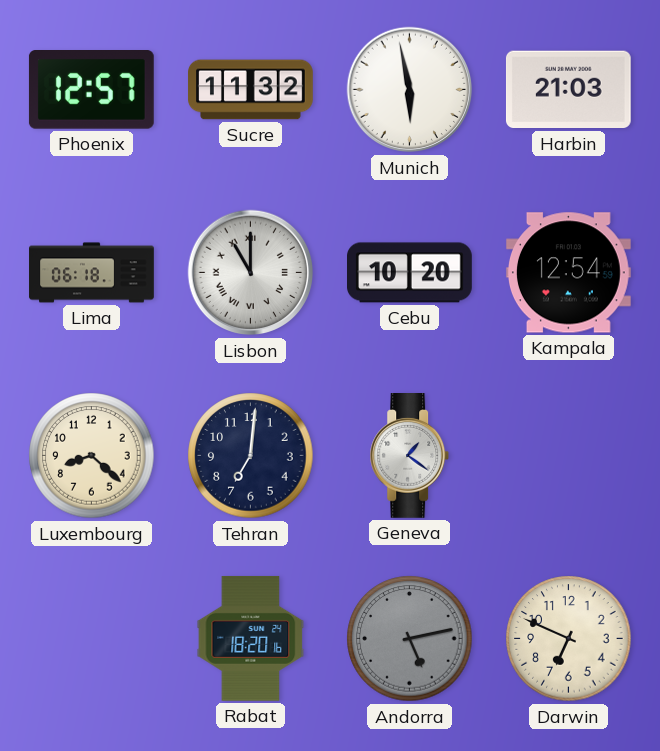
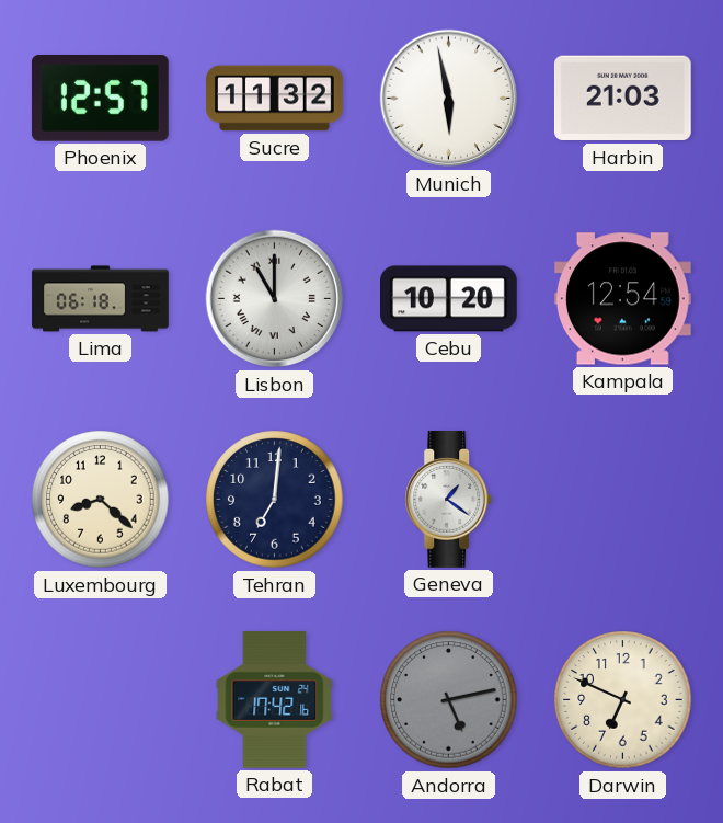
Rabat: 18:20 -> 17:42
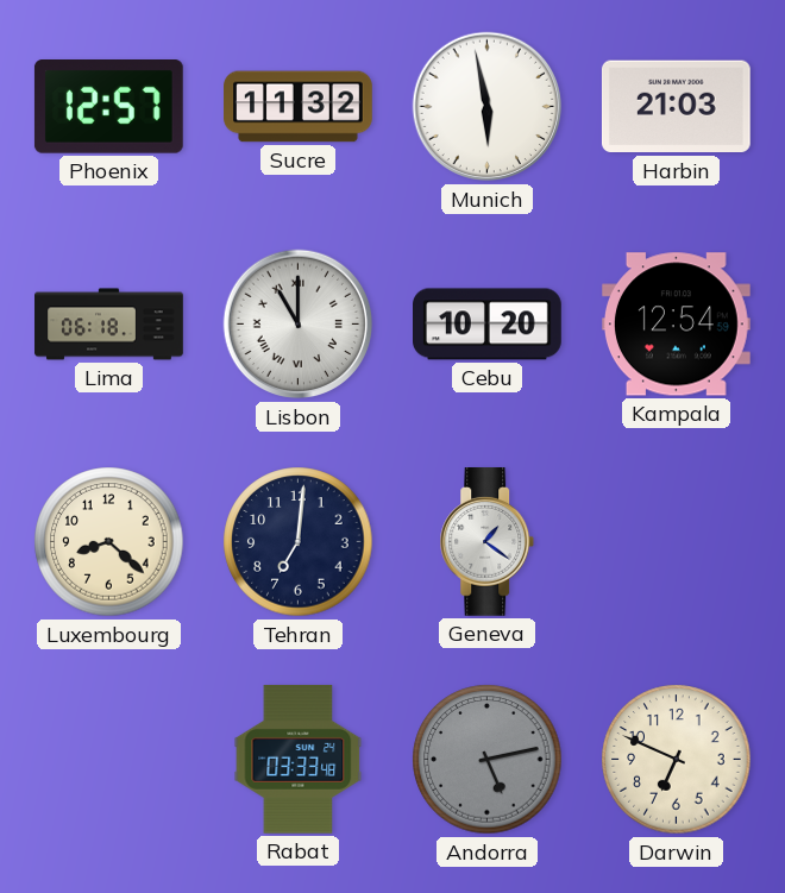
Rabat: 17:42 -> 03:33
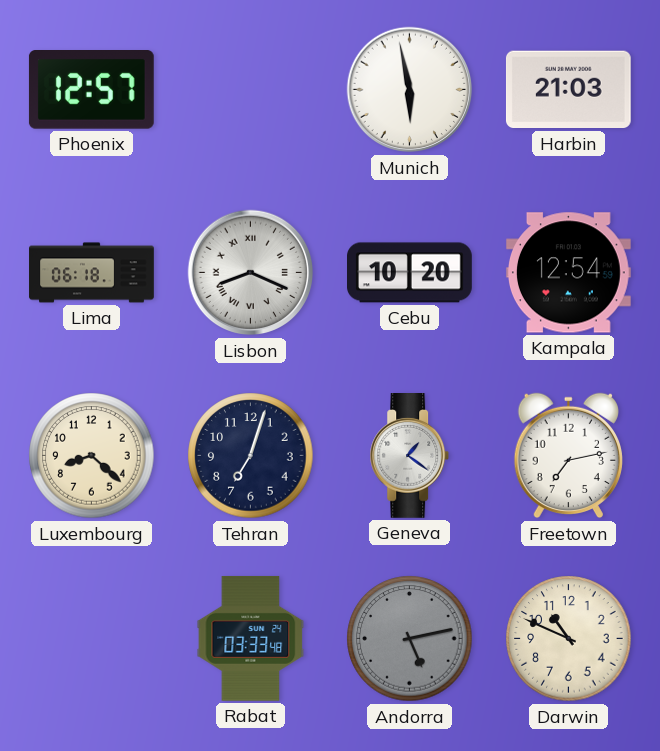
Sucre: 11:32 -> none
Lisbon: 11:00 -> 8:19
Tehran: 7:01 -> 7:03
Freetown: none -> 7:13
Darwin: 6:49 -> 10:49
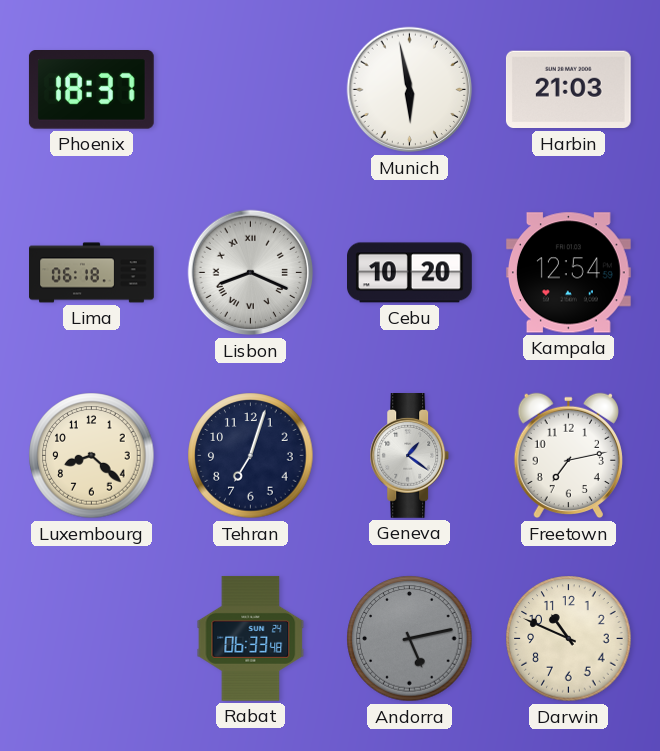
Phoenix: 12:57 -> 18:37
Rabat: 03:33 -> 06:33
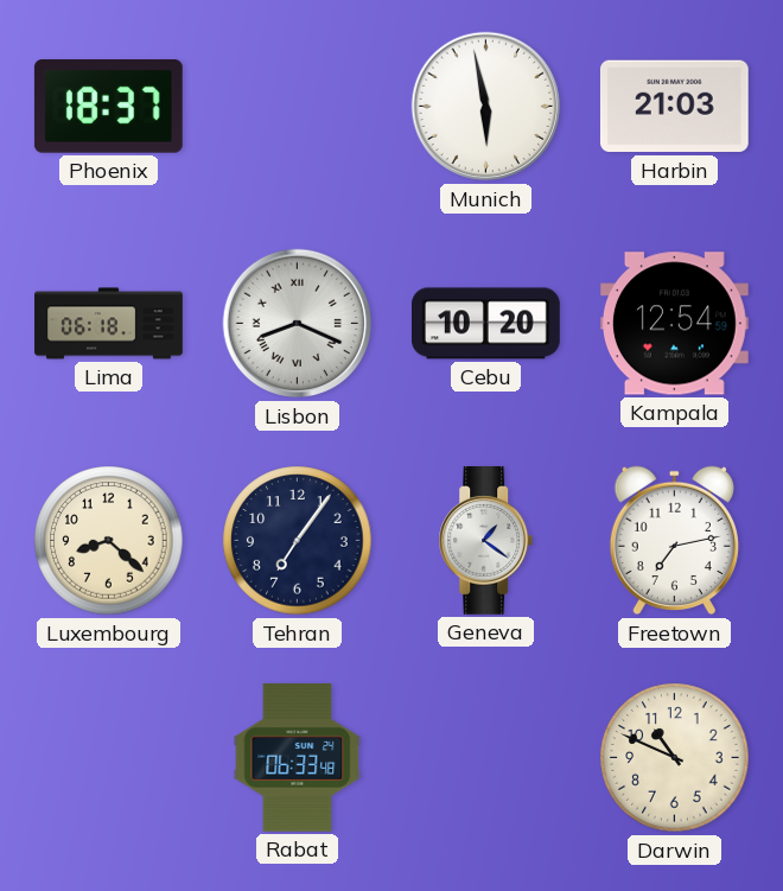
Tehran: 7:03 -> 7:06
Andorra: 5:13 -> none
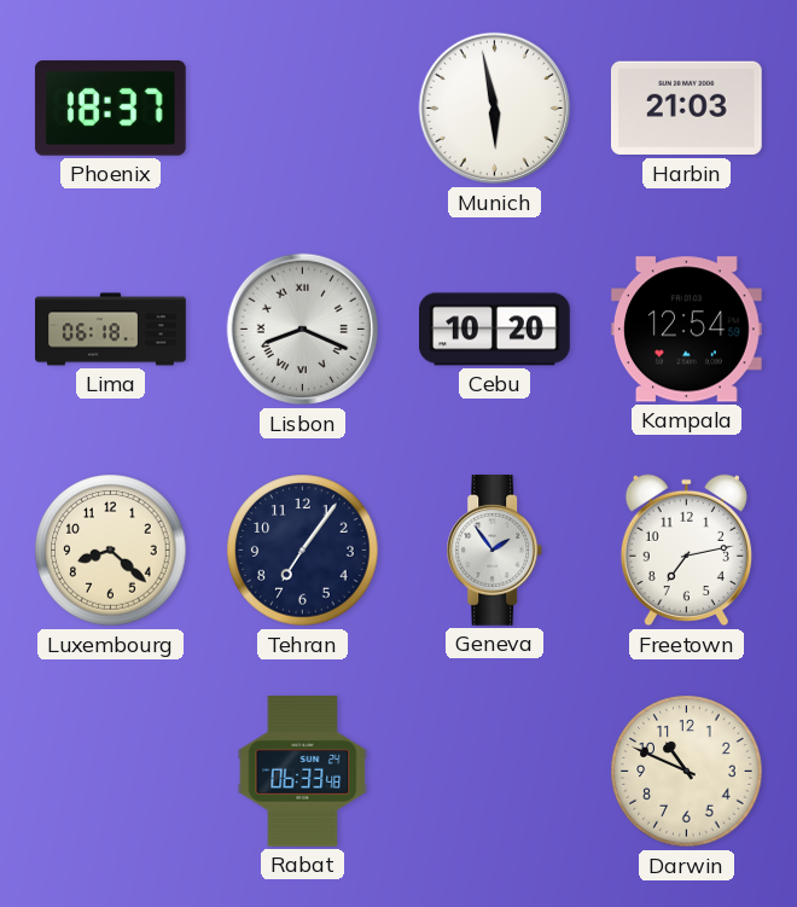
Geneva: 1:21 -> 1:54
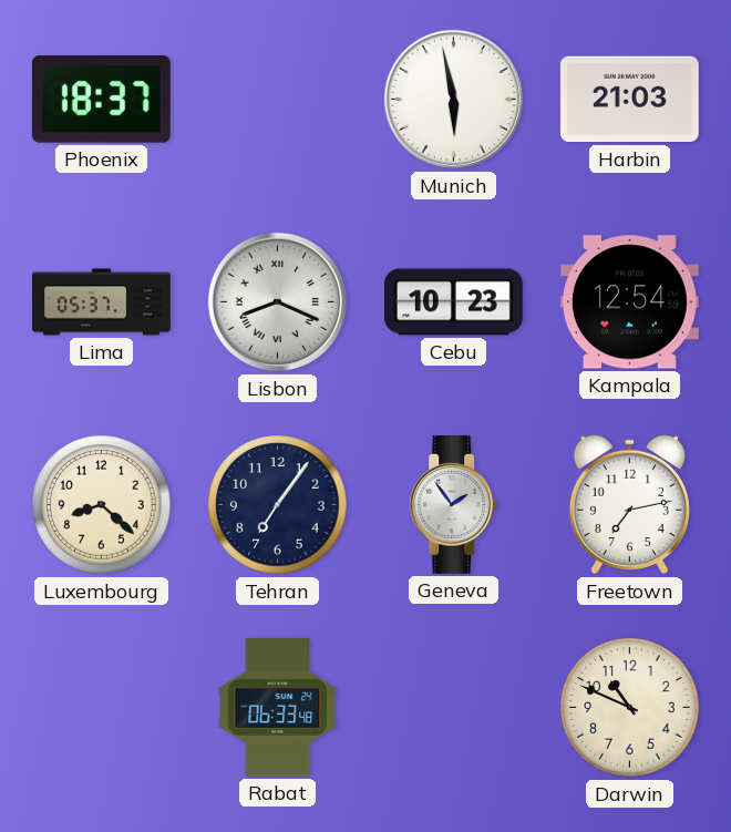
Lima: 06:18 -> 05:37
Cebu: 10:20 -> 10:23
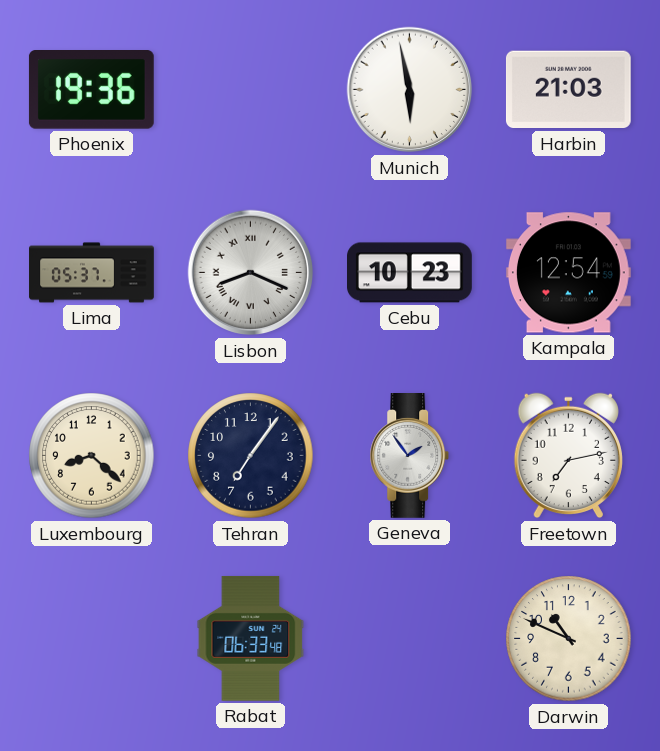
Phoenix: 18:37 -> 19:36
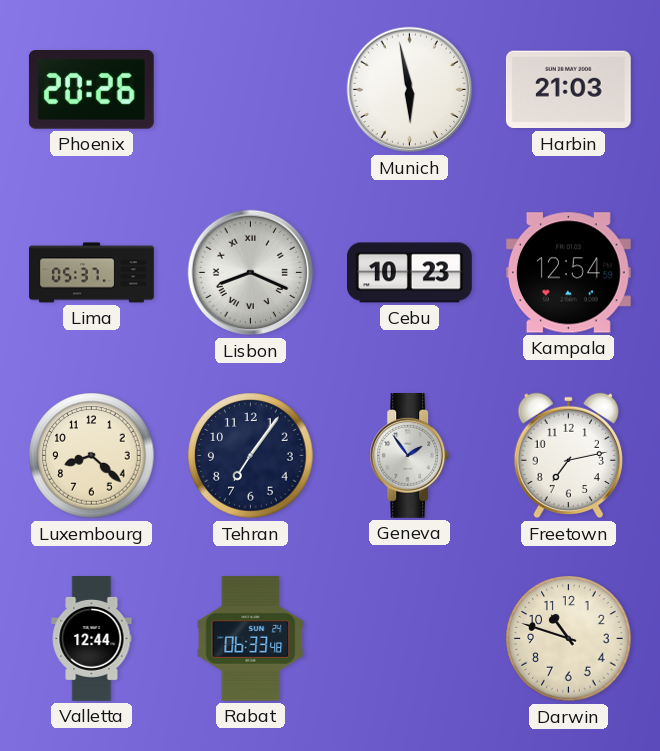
Phoenix: 19:36 -> 20:26
Valletta: none -> 12:44
Darwin: 10:49 -> 10:48
